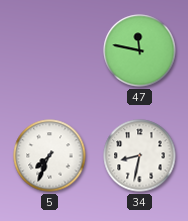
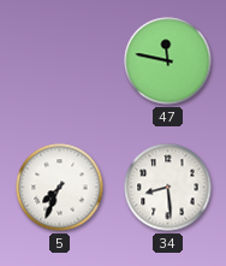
34: 8:32 -> 8:29
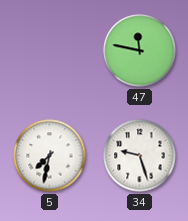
5: 7:34 -> 7:32
34: 8:29 -> 9:27
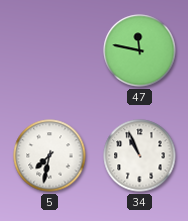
34: 9:27 -> 10:56
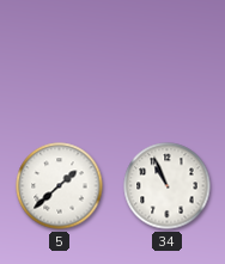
47: 11:47 -> none
5: 7:32 -> 1:38
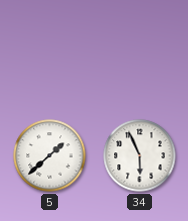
34: 10:56 -> 5:56
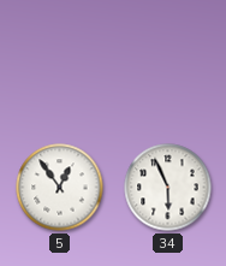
5: 1:38 -> 12:54
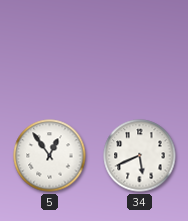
34: 5:56 -> 5:41
